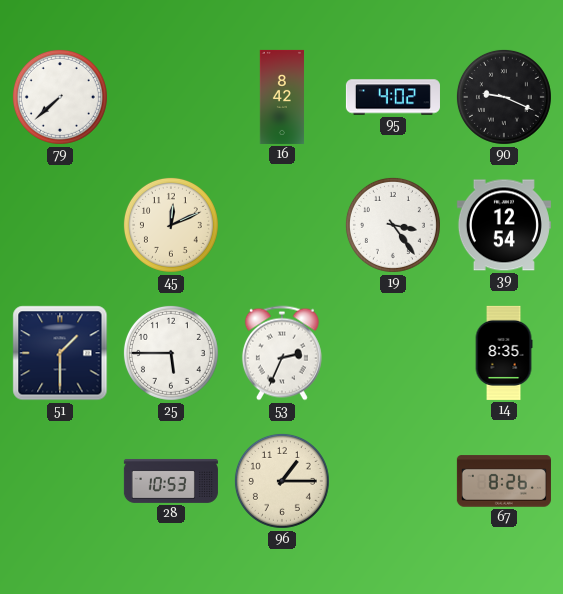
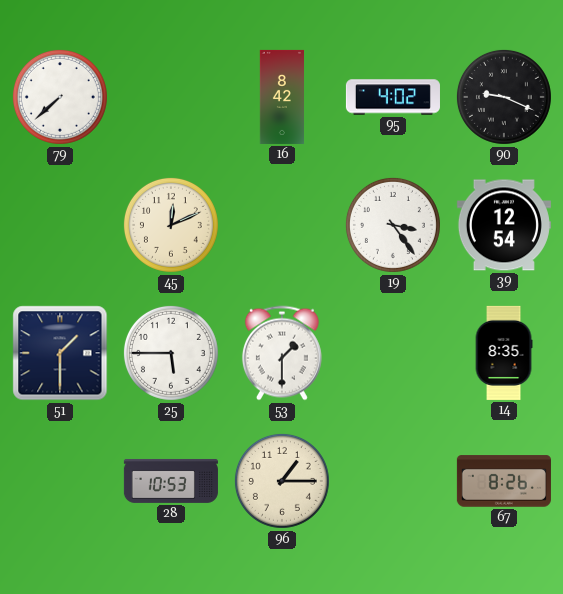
53: 2:34 -> 1:30
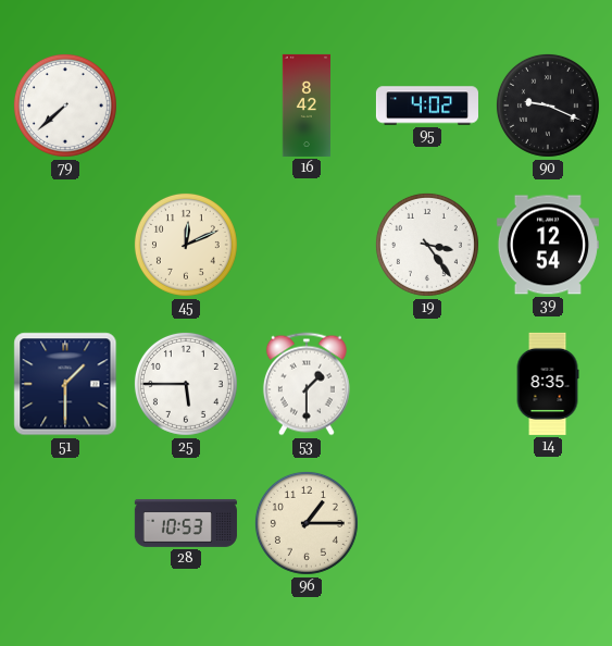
67: 8:26 -> none
